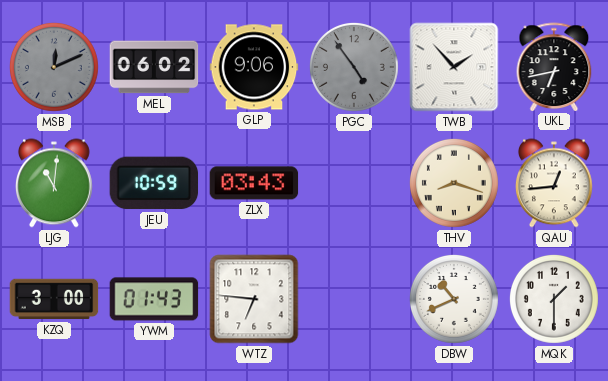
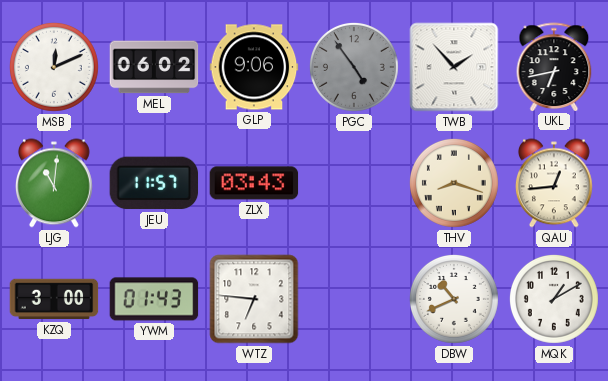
MSB dial: grey -> white
JEU: 10:59 -> 11:57
MQK: 1:30 -> 1:10
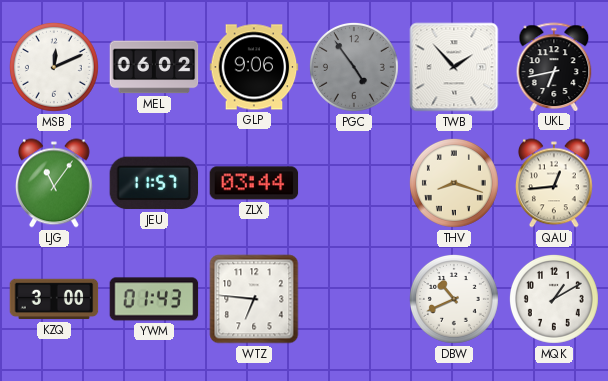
LJG: 11:01 -> 11:06
ZLX: 03:43 -> 03:44
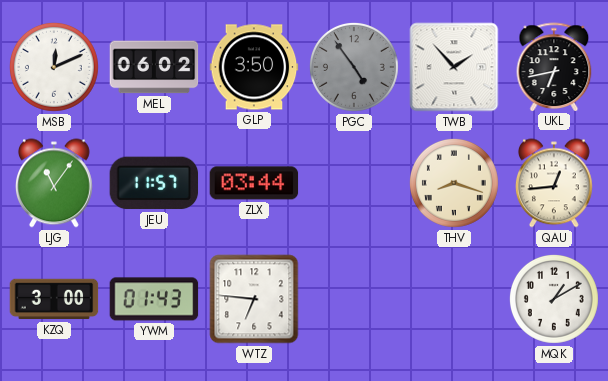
GLP: 9:06 -> 3:50
DBW: 10:41 -> none
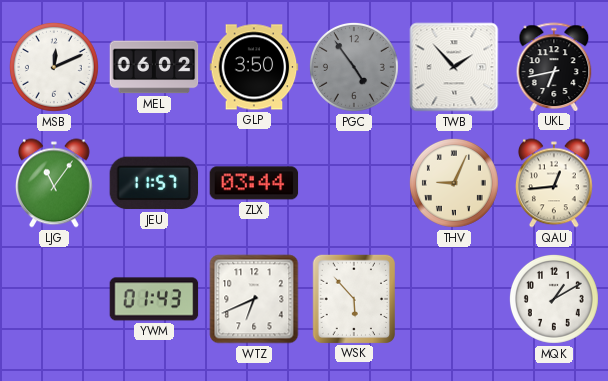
THV: 8:18 -> 9:04
KZQ: 3:00 -> none
WTZ: 6:46 -> 6:41
WSK: none -> 5:53
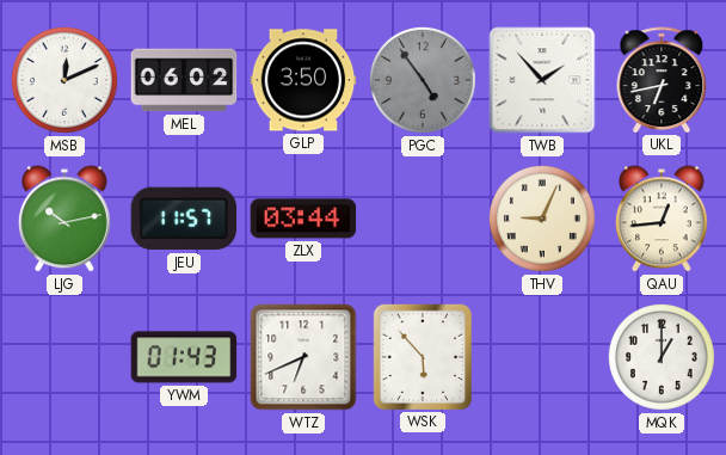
LJG: 11:06 -> 10:13
MQK: 1:10 -> 1:00
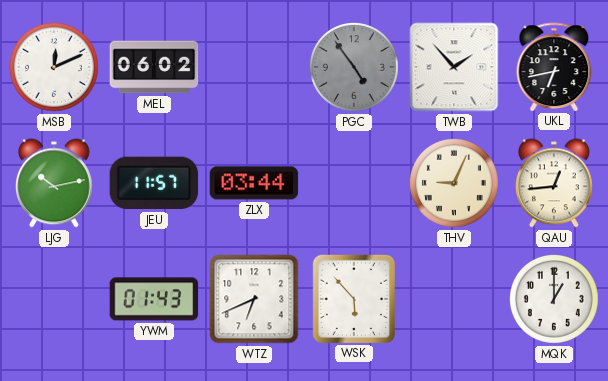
GLP: 3:50 -> none
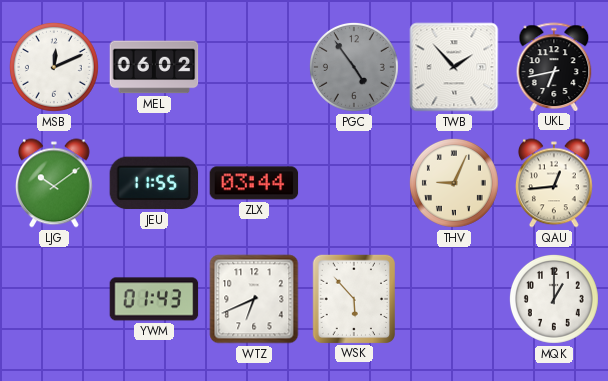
LJG: 10:13 -> 10:09
JEU: 11:57 -> 11:55
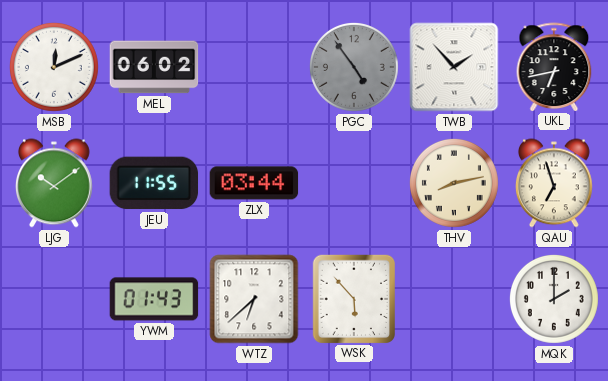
THV: 9:04 -> 8:13
QAU: 12:44 -> 6:57
WTZ: 6:41 -> 6:38
MQK: 1:00 -> 2:00
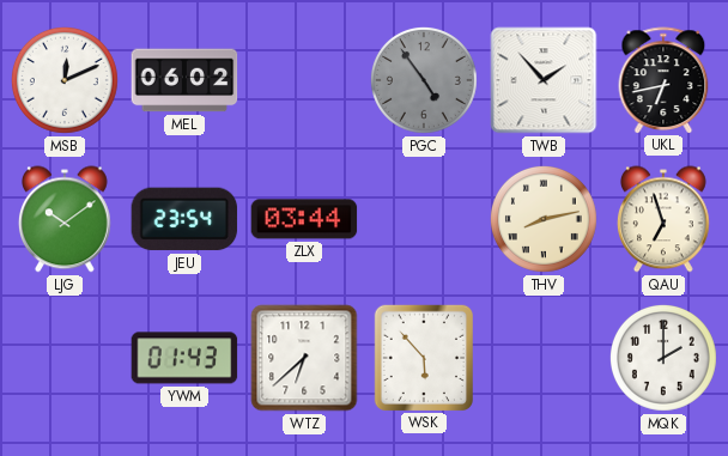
JEU: 11:55 -> 23:54
